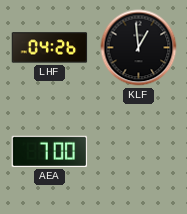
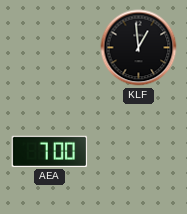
LHF: 04:26 -> none
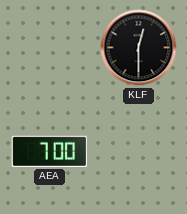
KLF: 12:59 -> 12:30
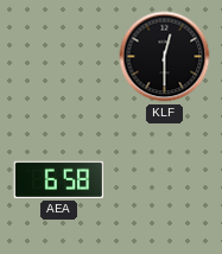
AEA: 7:00 -> 6:58
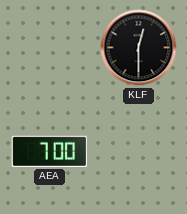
AEA: 6:58 -> 7:00
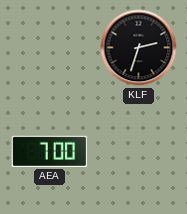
KLF: 12:30 -> 2:33
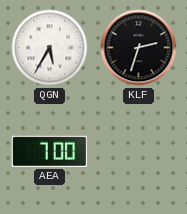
QGN: none -> 5:35
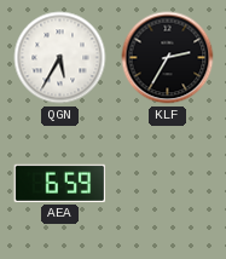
KLF: 2:33 -> 2:35
AEA: 7:00 -> 6:59
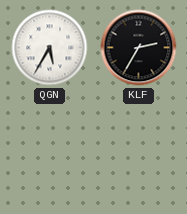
AEA: 6:59 -> none
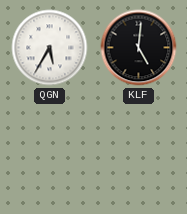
KLF: 2:35 -> 5:01
